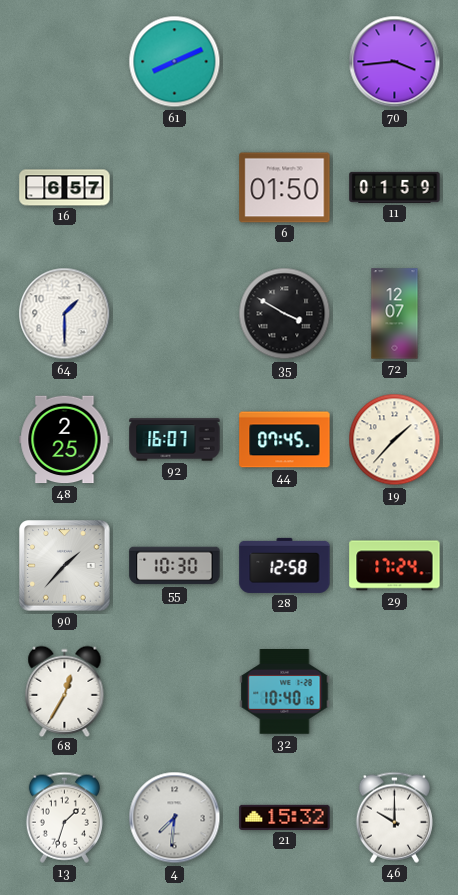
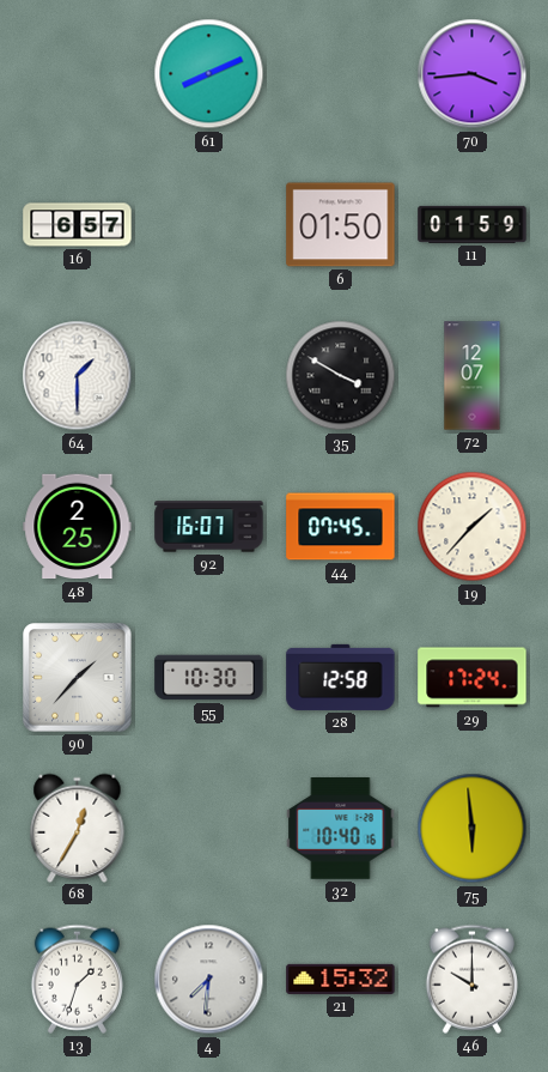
75: none -> 5:59
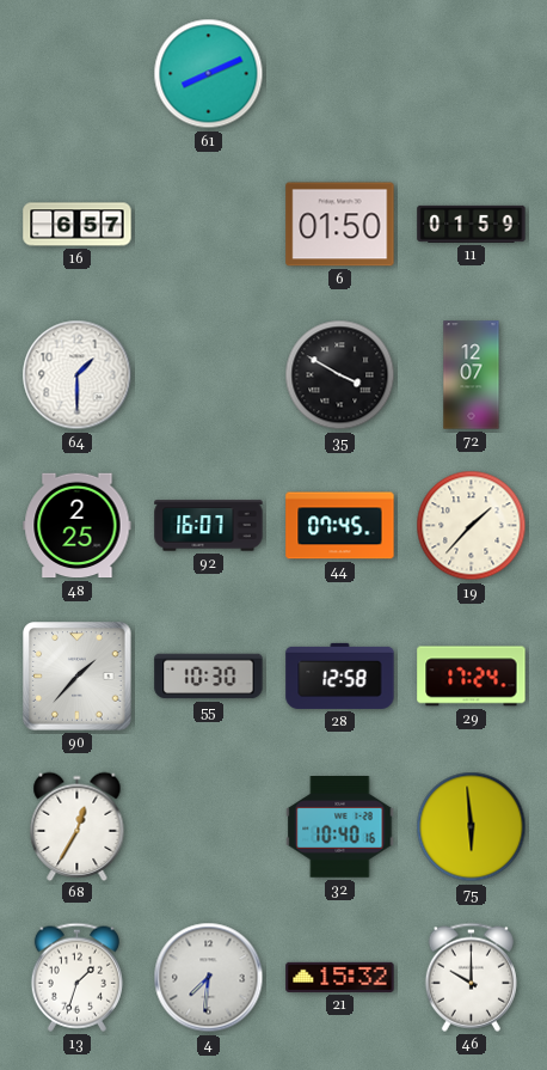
70: 3:44 -> none
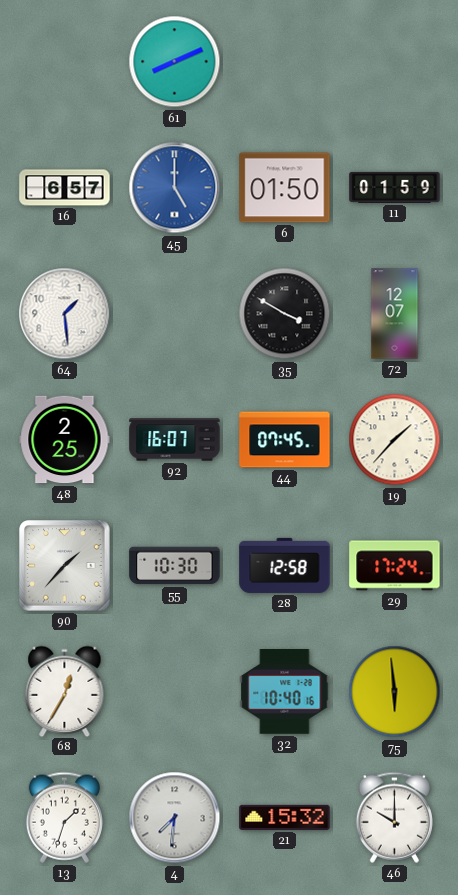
45: none -> 5:00
64: 1:30 -> 1:29
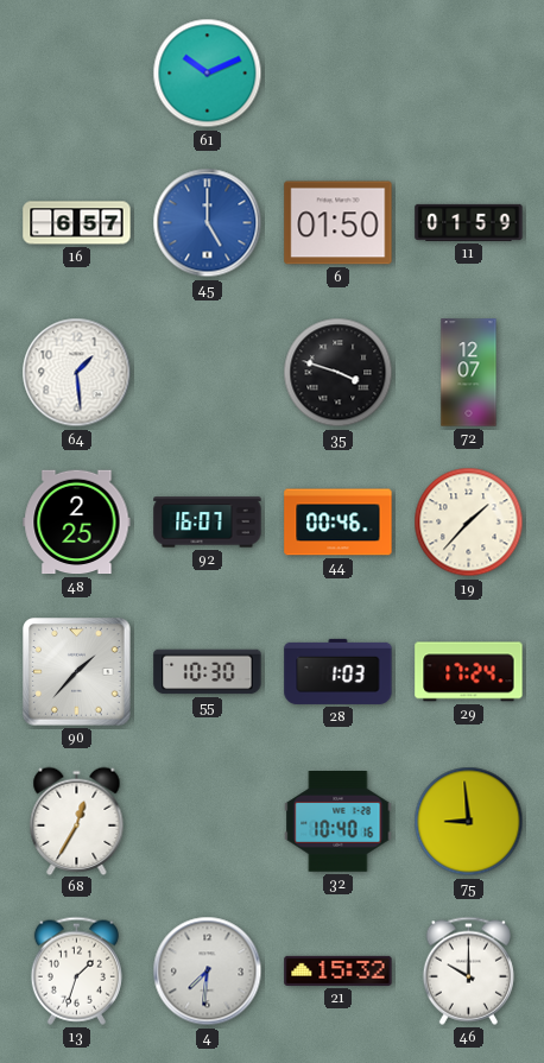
61: 8:11 -> 10:11
35: 3:50 -> 3:48
44: 07:45 -> 00:46
28: 12:58 -> 1:03
75: 5:59 -> 8:59
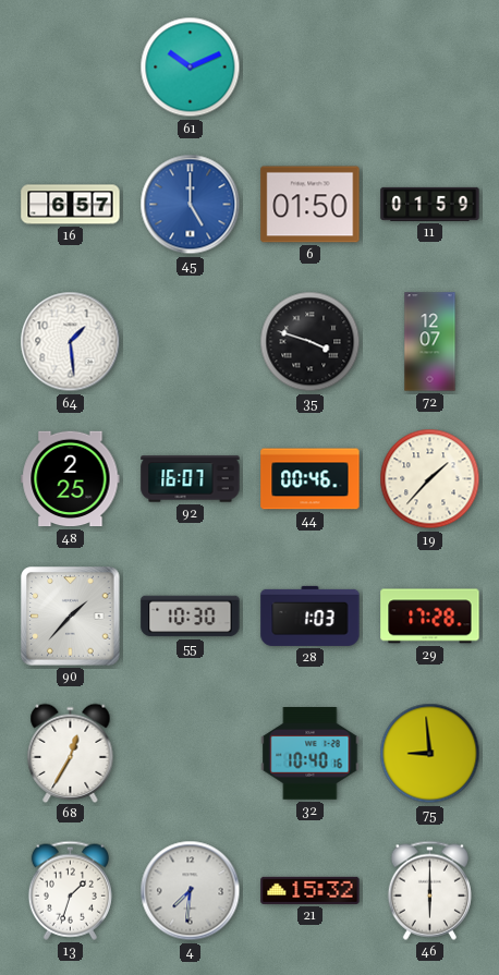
29: 17:24 -> 17:28
46: 10:00 -> 6:00
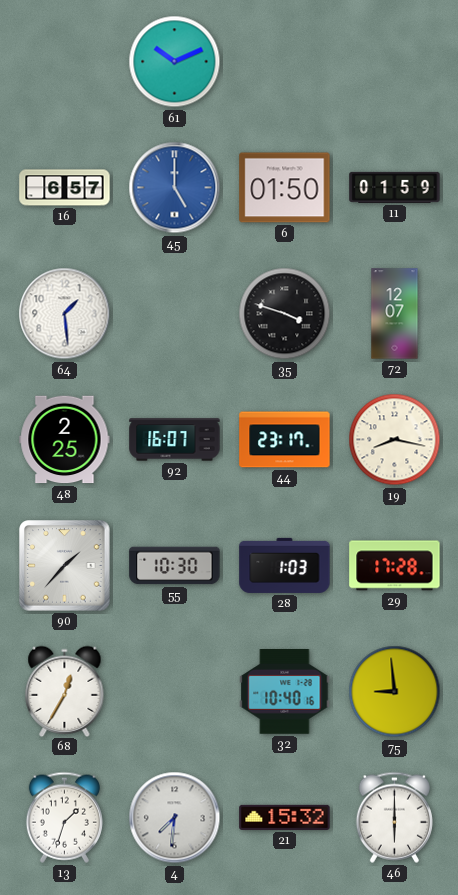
44: 00:46 -> 23:17
19: 1:37 -> 8:17
